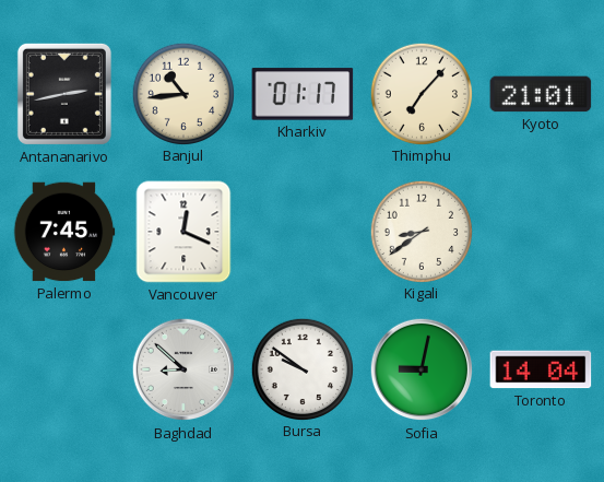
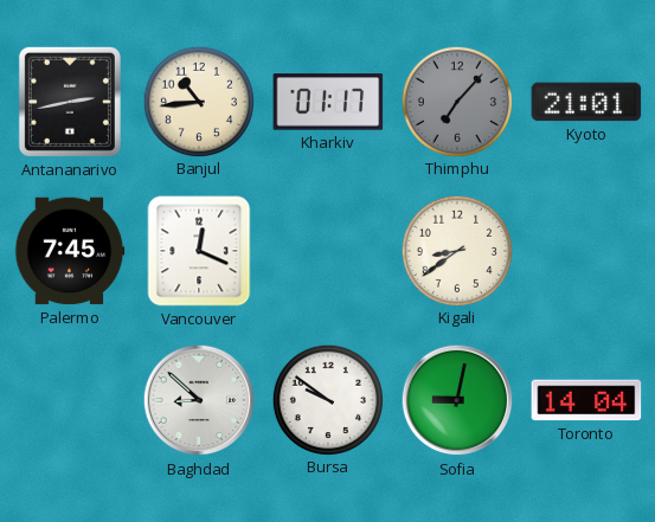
Thimphu dial: cream -> grey
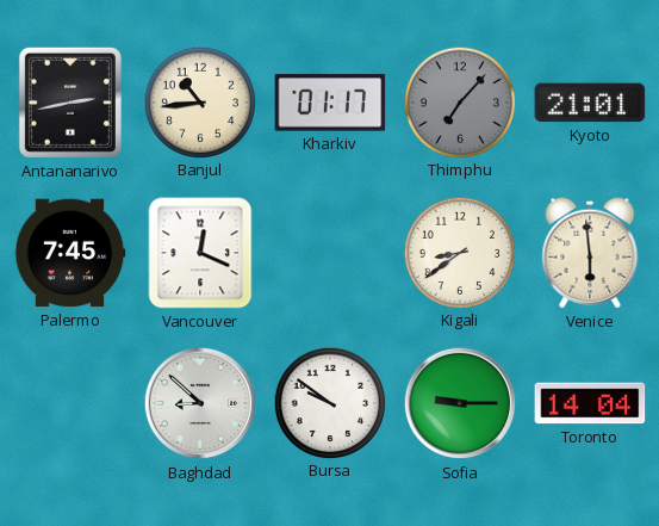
Venice: none -> 5:59
Sofia: 9:02 -> 9:15
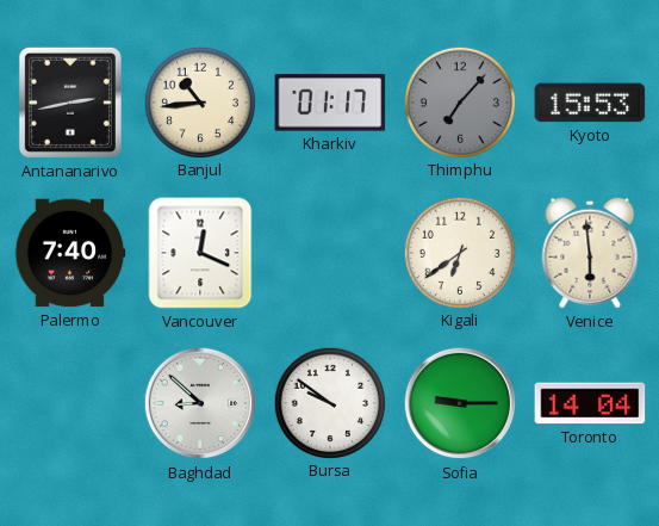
Kyoto: 21:01 -> 15:53
Palermo: 7:45 -> 7:40
Kigali: 8:39 -> 6:39
